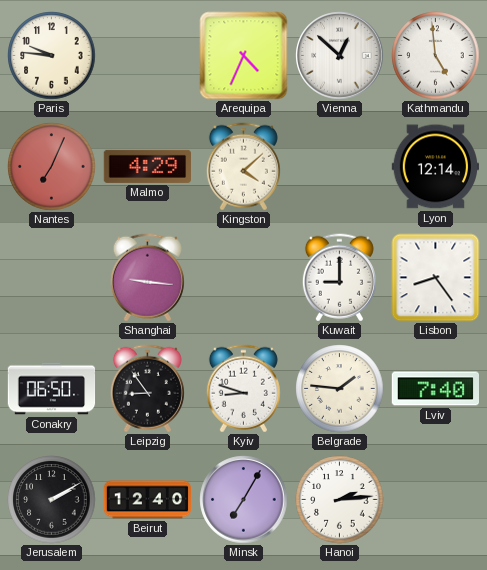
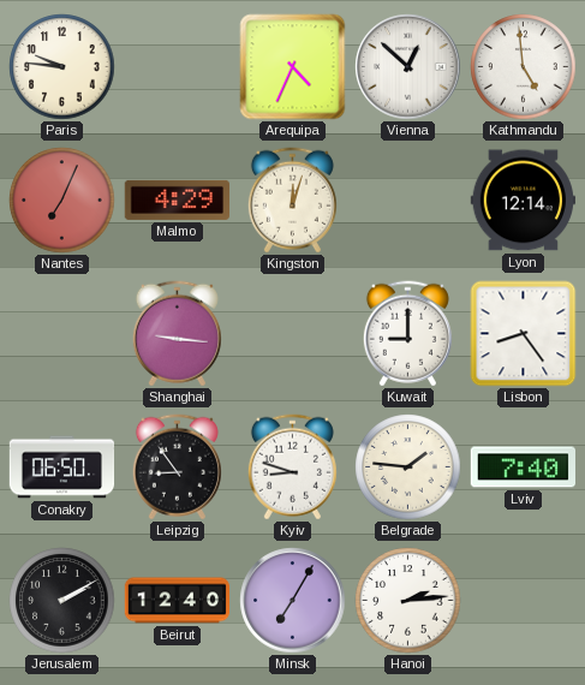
Kingston: 4:08 -> 12:03
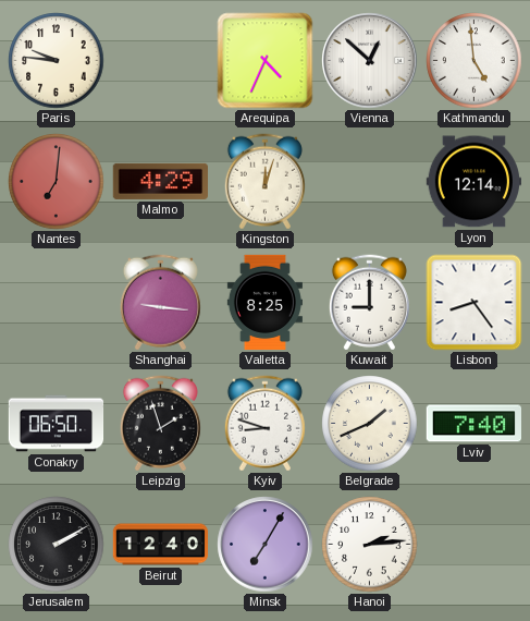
Nantes: 7:04 -> 7:01
Valletta: none -> 8:25
Leipzig: 8:54 -> 1:57
Belgrade: 1:46 -> 1:41
